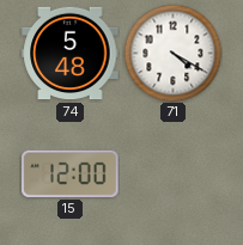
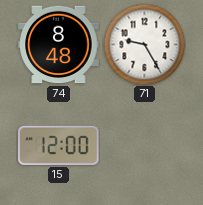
74: 5:48 -> 8:48
71: 4:20 -> 9:25
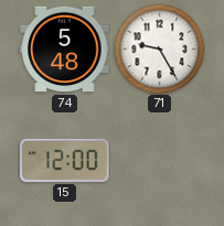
74: 8:48 -> 5:48
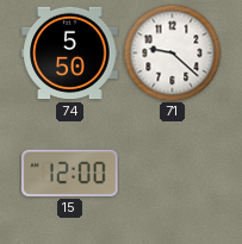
74: 5:48 -> 5:50
71: 9:25 -> 9:22
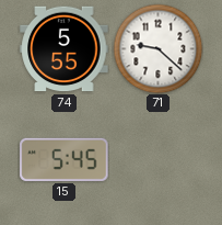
74: 5:50 -> 5:55
15: 12:00 -> 5:45
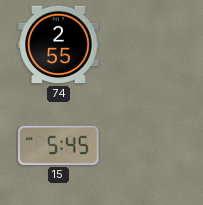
74: 5:55 -> 2:55
71: 9:22 -> none
